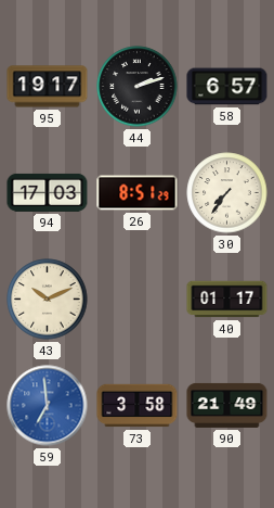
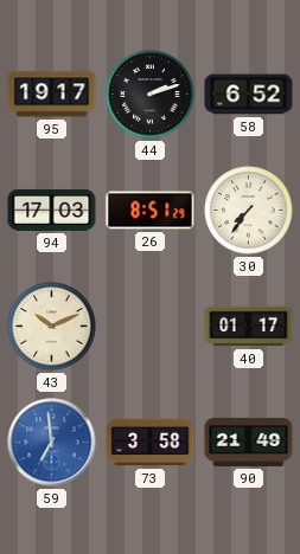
58: 6:57 -> 6:52
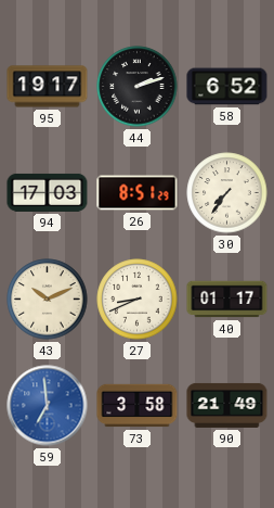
27: none -> 8:41
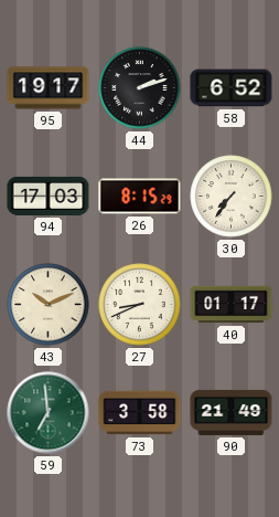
26: 8:51 -> 8:15
59 dial: blue -> green
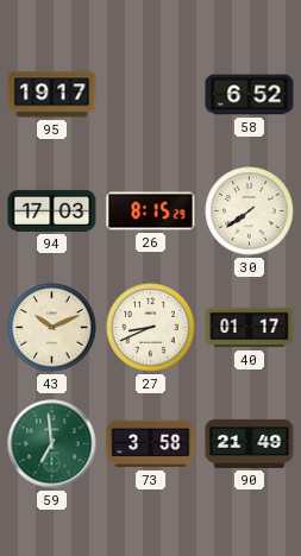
44: 2:12 -> none
30: 7:36 -> 7:39
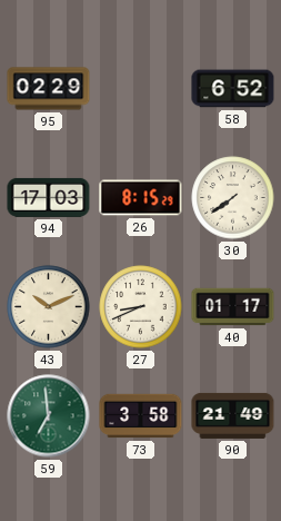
95: 19:17 -> 02:29
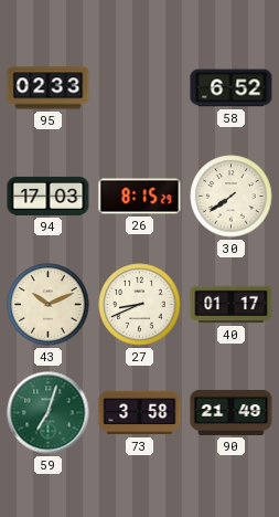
95: 02:29 -> 02:33
59: 6:59 -> 7:03
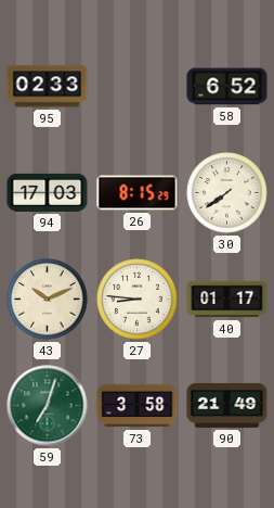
27: 8:41 -> 8:46
